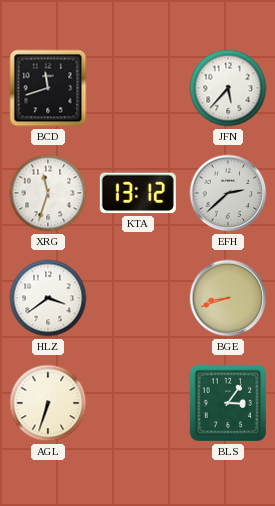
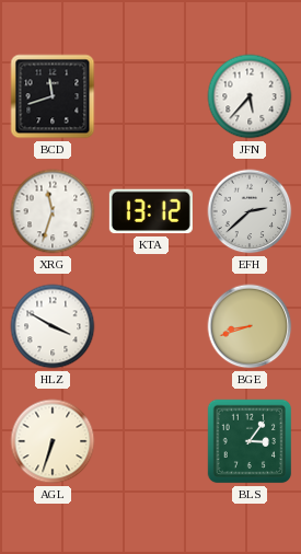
HLZ: 3:39 -> 3:50
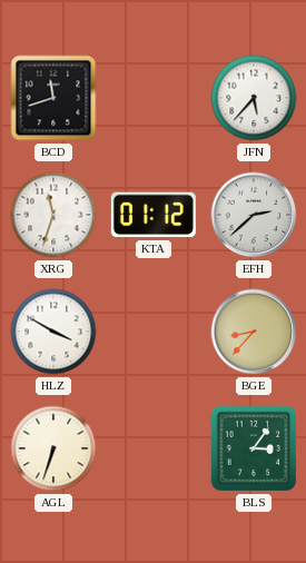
KTA: 13:12 -> 01:12
BGE: 8:42 -> 8:37
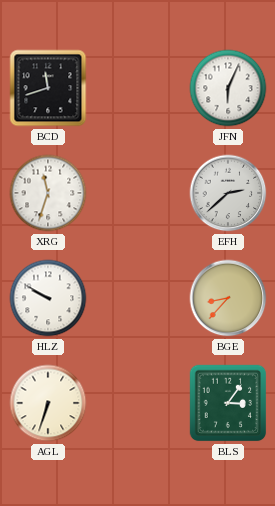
JFN: 5:37 -> 6:04
KTA: 01:12 -> none
HLZ: 3:50 -> 9:50
